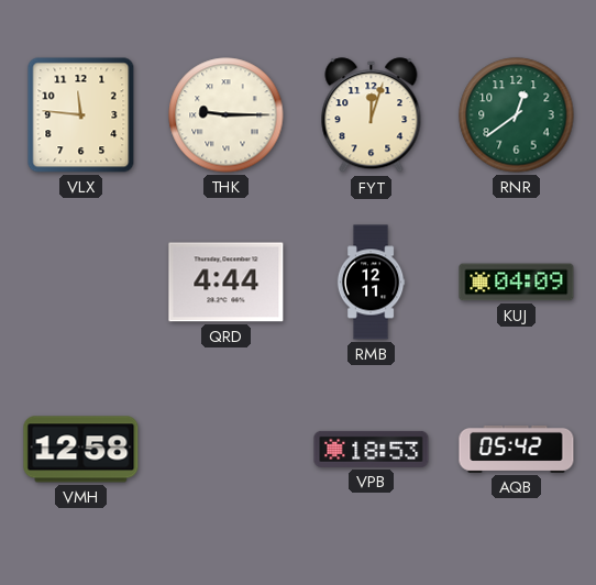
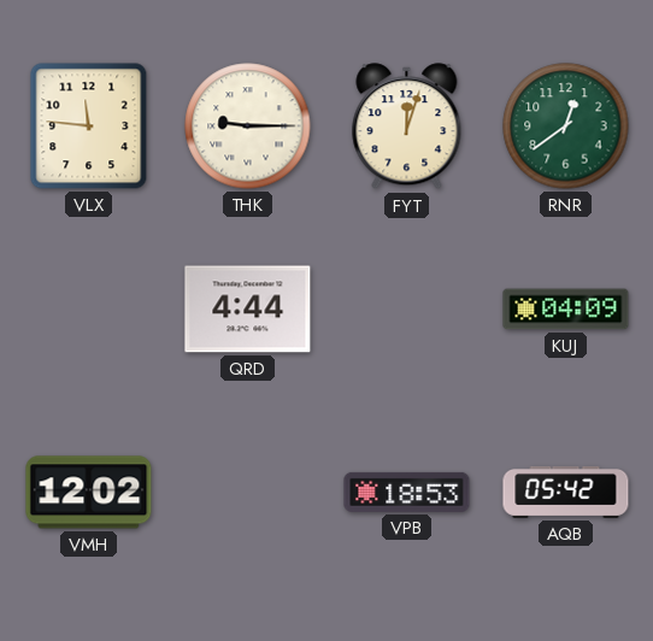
RMB: 12:11 -> none
VMH: 12:58 -> 12:02
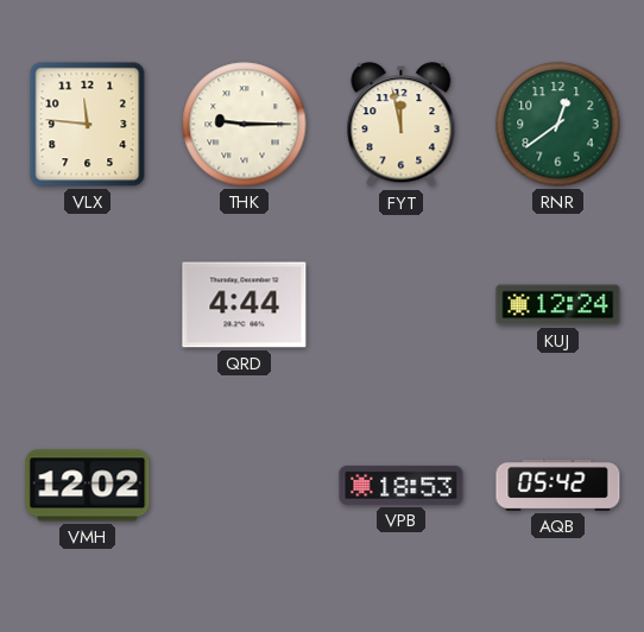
FYT: 12:03 -> 11:58
KUJ: 04:09 -> 12:24
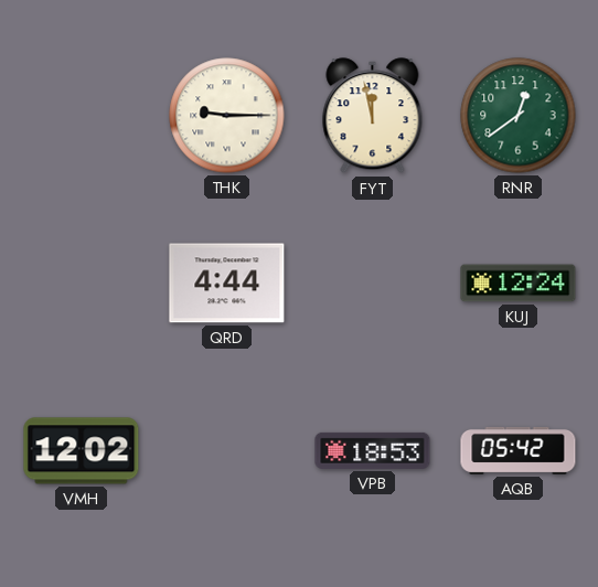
VLX: 11:46 -> none
